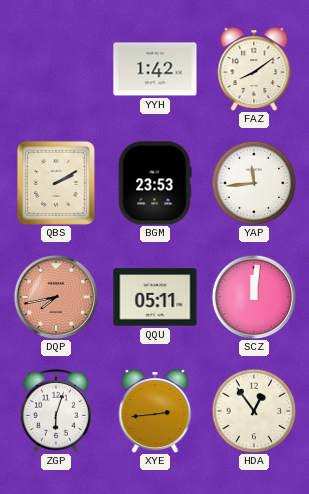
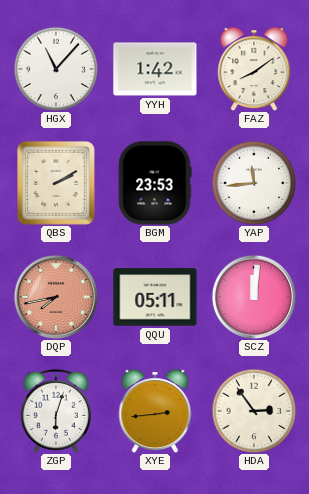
HGX: none -> 11:07
HDA: 12:54 -> 2:54
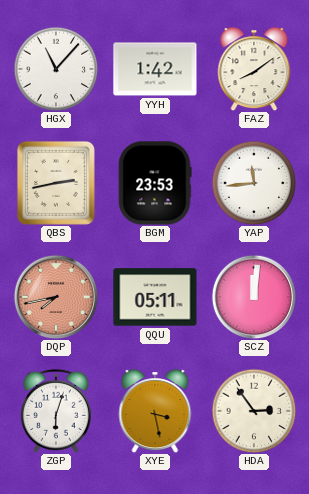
QBS: 2:10 -> 2:43
XYE: 2:44 -> 3:28
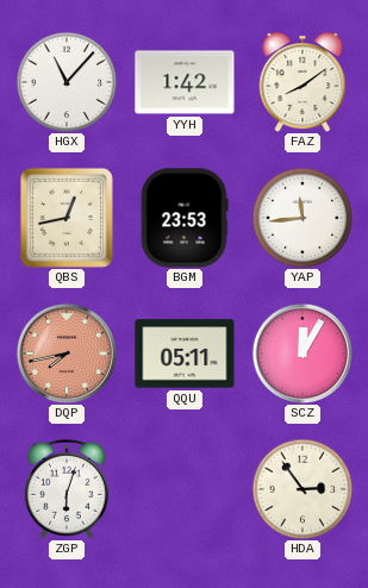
QBS: 2:43 -> 12:43
SCZ: 12:01 -> 12:05
XYE: 3:28 -> none
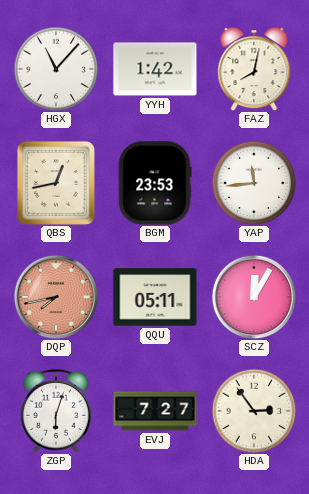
FAZ: 8:09 -> 8:02
EVJ: none -> 7:27
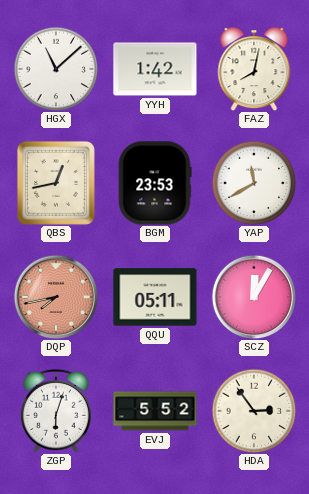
HGX: 11:07 -> 11:08
YAP: 11:44 -> 11:40
EVJ: 7:27 -> 5:52
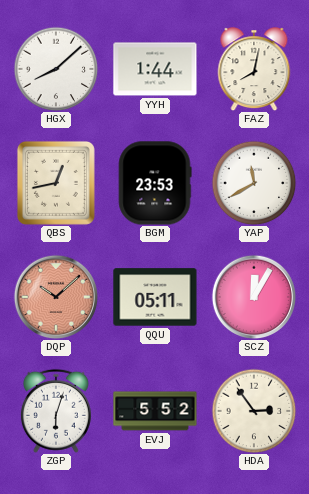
HGX: 11:08 -> 8:08
YYH: 1:42 -> 1:44
DQP: 7:43 -> 10:08
